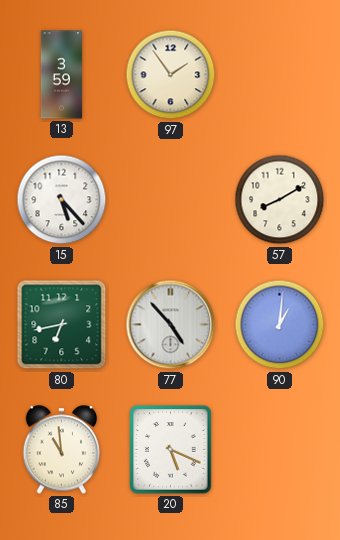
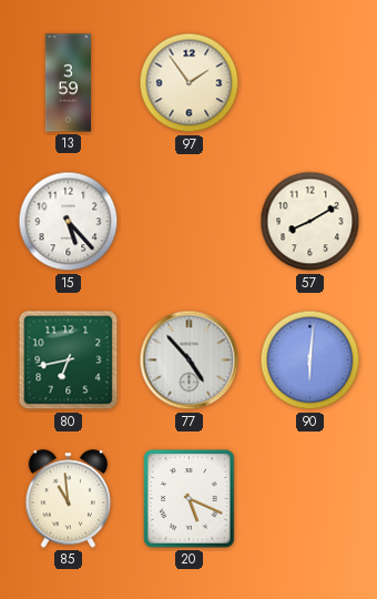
90: 1:01 -> 6:01
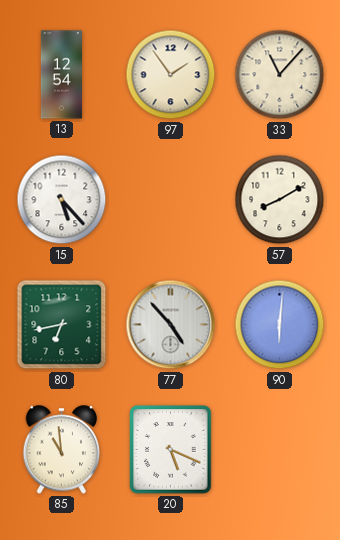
13: 3:59 -> 12:54
33: none -> 11:07
